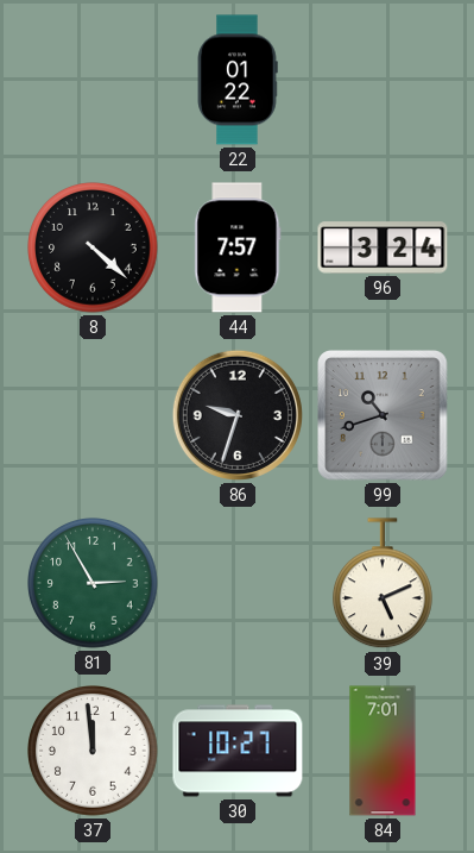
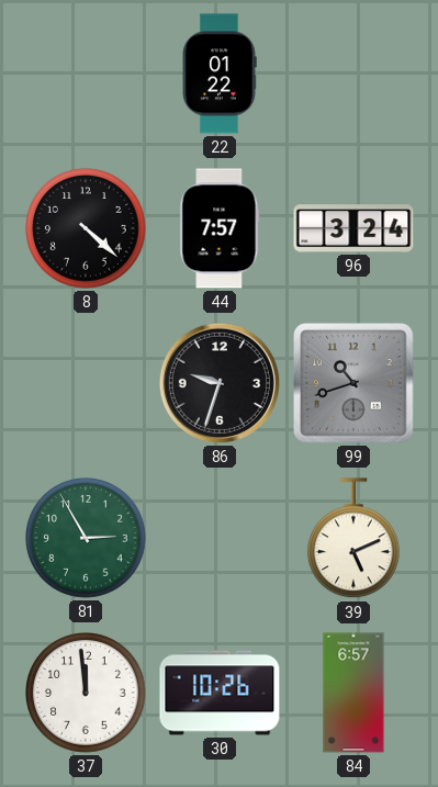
30: 10:27 -> 10:26
84: 7:01 -> 6:57
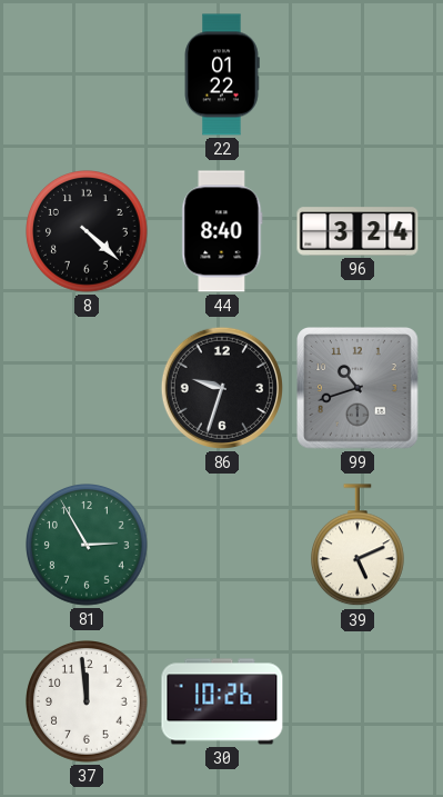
44: 7:57 -> 8:40
84: 6:57 -> none
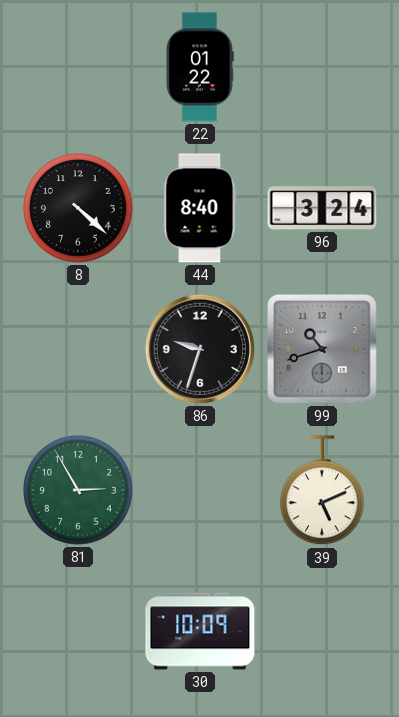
37: 11:59 -> none
30: 10:26 -> 10:09
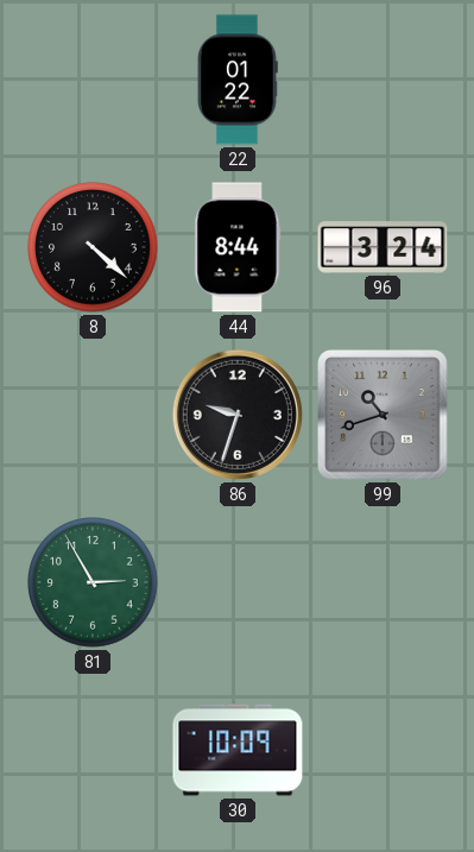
44: 8:40 -> 8:44
39: 5:11 -> none
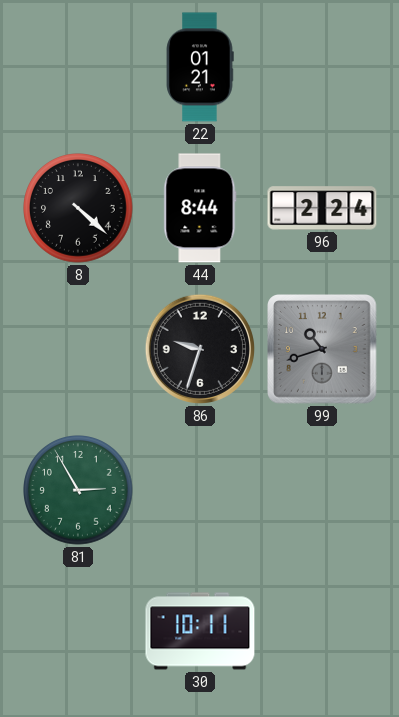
22: 01:22 -> 01:21
96: 3:24 -> 2:24
30: 10:09 -> 10:11
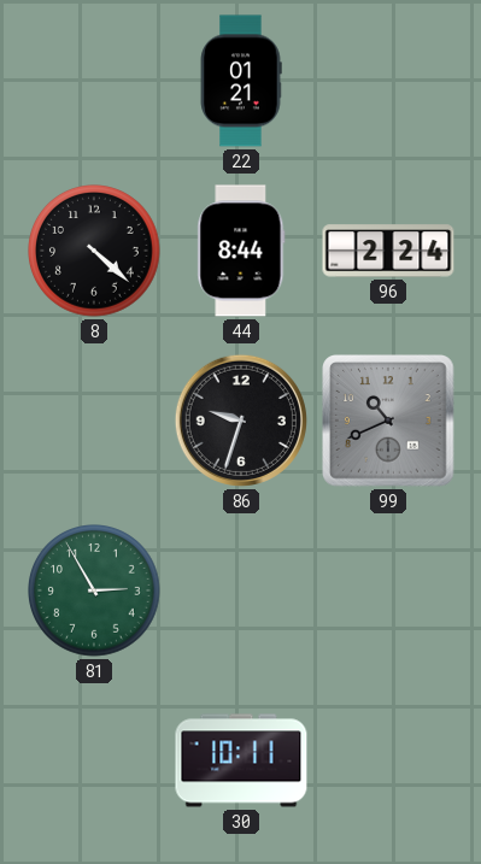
99: 10:42 -> 10:41
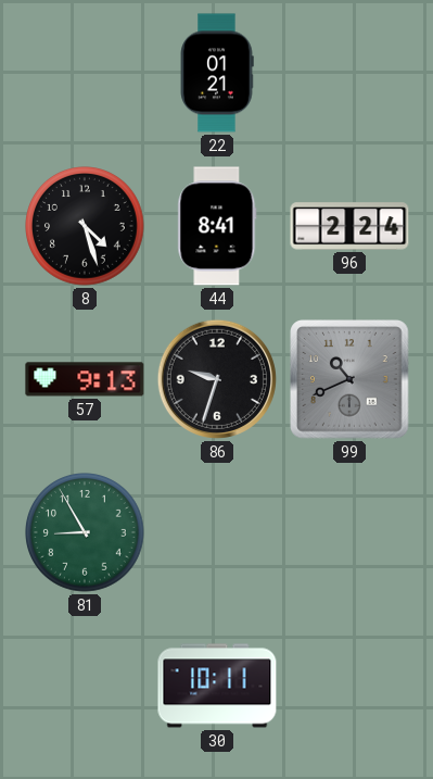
8: 4:22 -> 4:27
44: 8:44 -> 8:41
57: none -> 9:13
81: 2:55 -> 8:55
